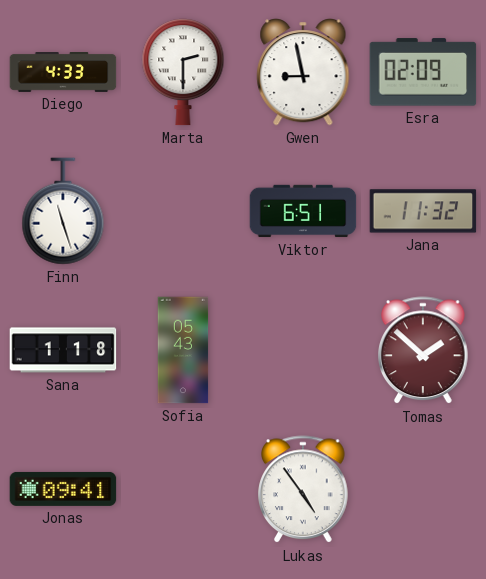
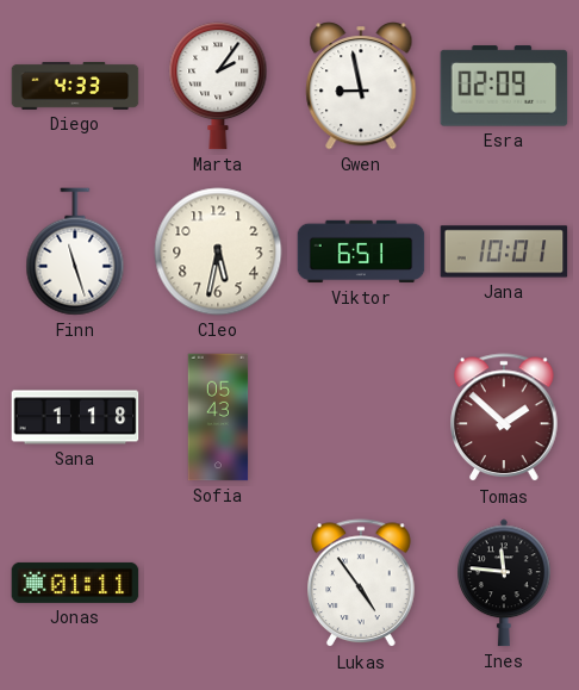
Marta: 2:30 -> 2:06
Cleo: none -> 5:32
Jana: 11:32 -> 10:01
Jonas: 09:41 -> 01:11
Ines: none -> 11:46
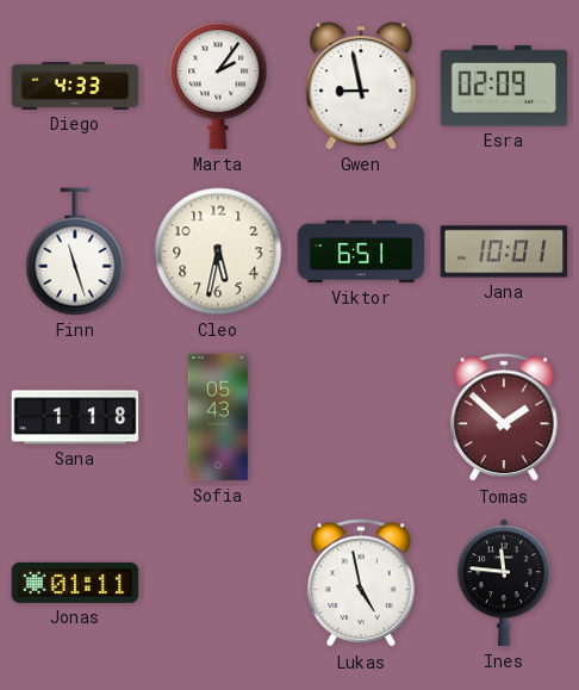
Lukas: 4:54 -> 4:58
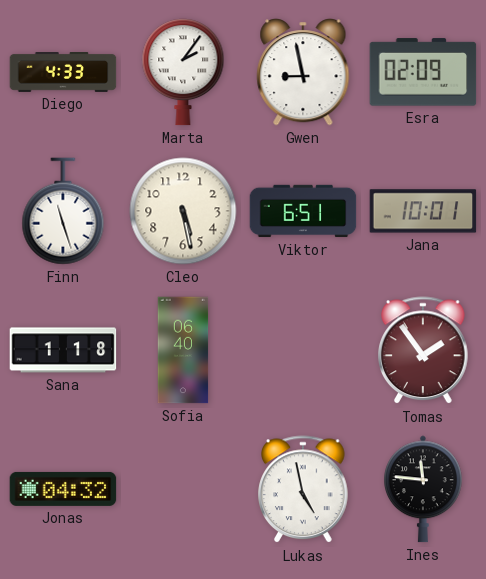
Cleo: 5:32 -> 5:28
Sofia: 05:43 -> 06:40
Tomas: 1:52 -> 1:54
Jonas: 01:11 -> 04:32
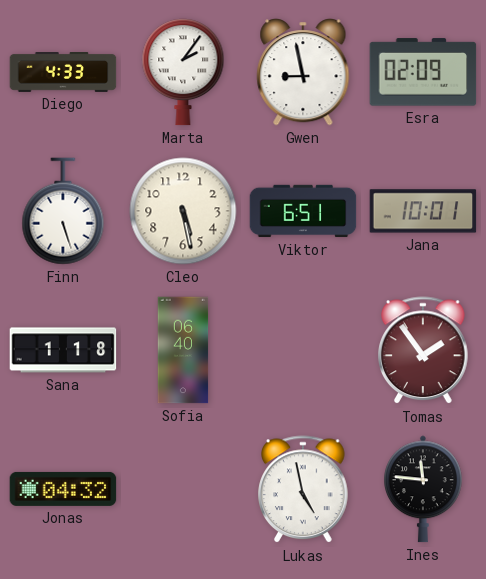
Finn: 11:27 -> 5:27
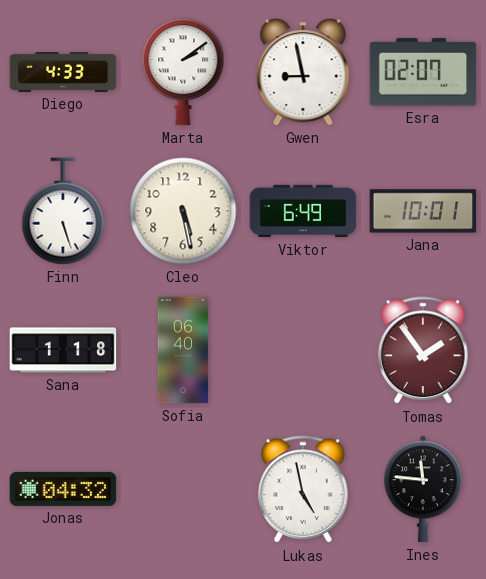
Marta: 2:06 -> 2:09
Esra: 02:09 -> 02:07
Viktor: 6:51 -> 6:49
